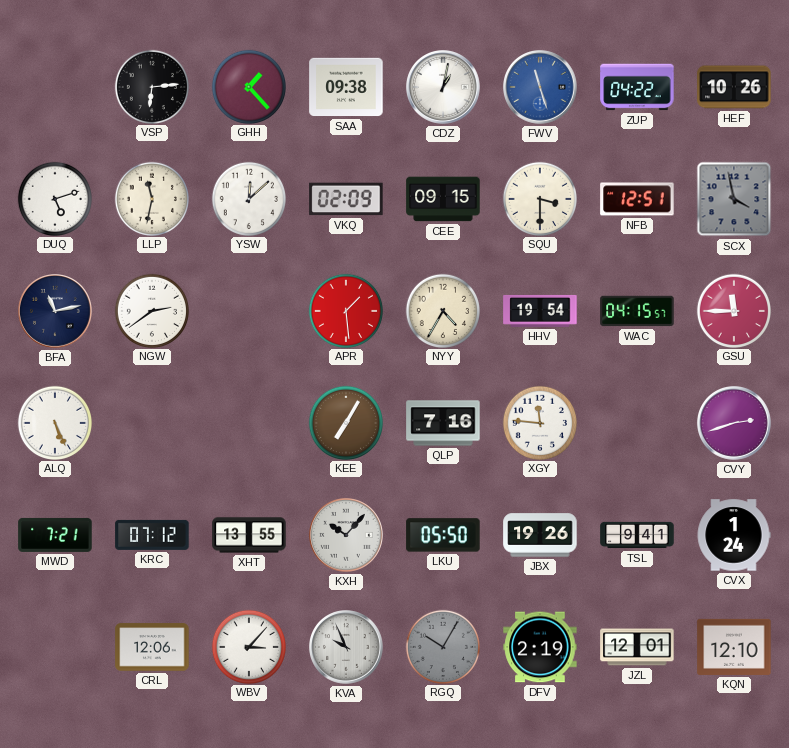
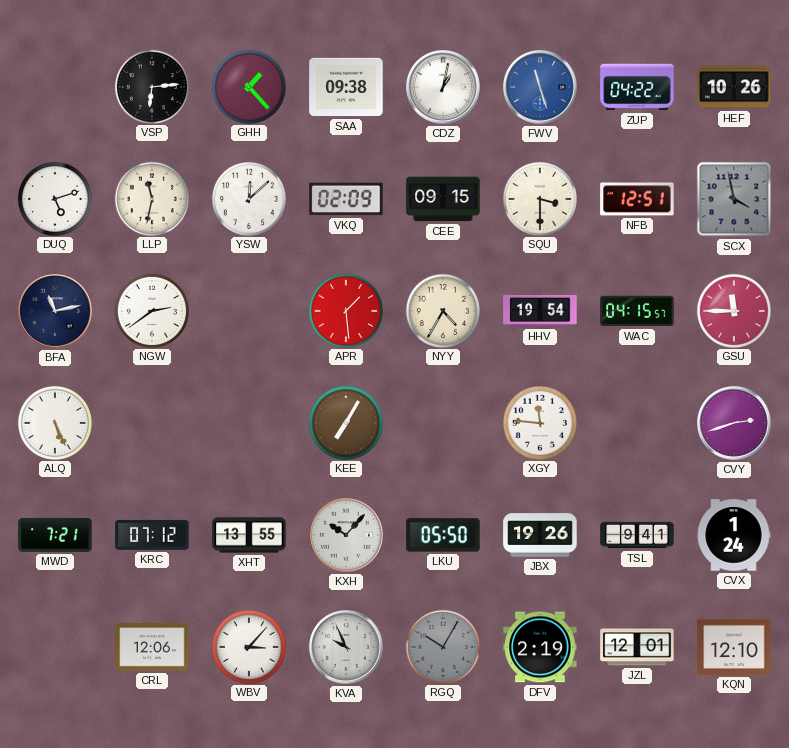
QLP: 7:16 -> none
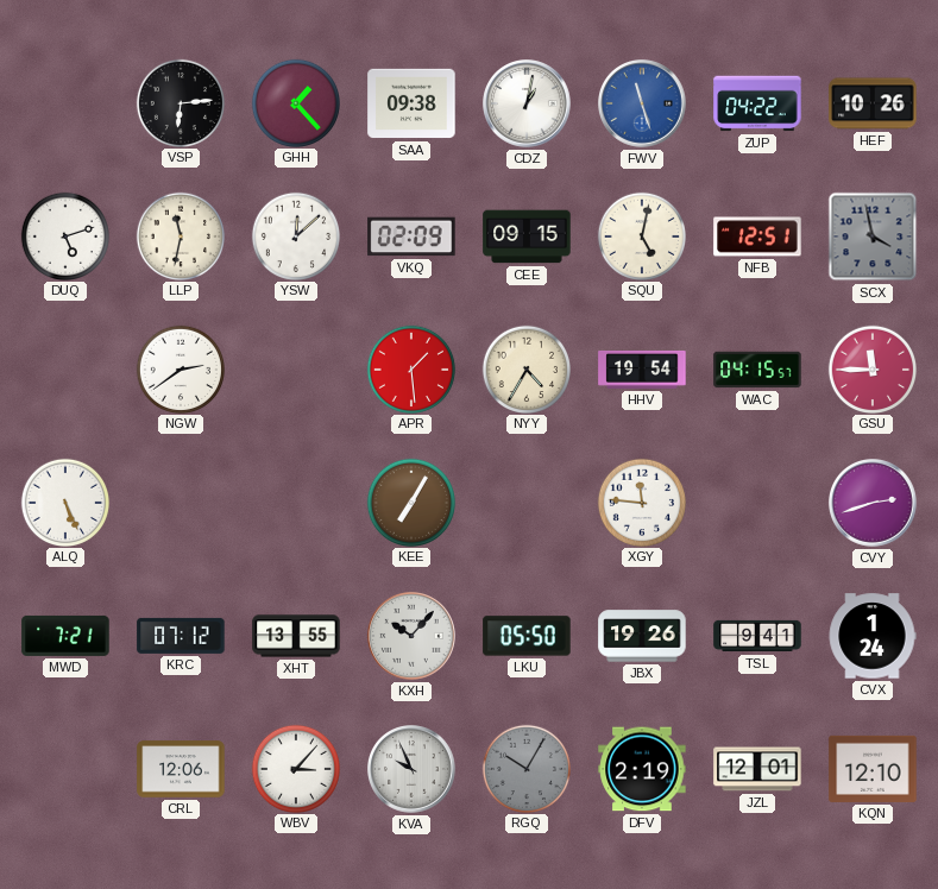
SQU: 3:30 -> 5:02
BFA: 11:13 -> none
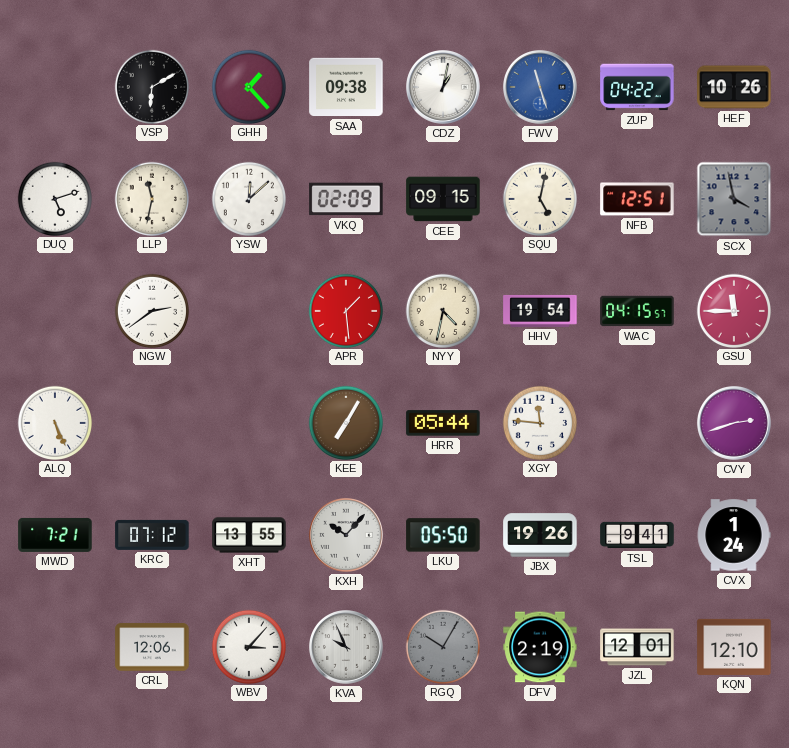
VSP: 6:14 -> 6:10
NYY: 4:35 -> 4:32
HRR: none -> 05:44
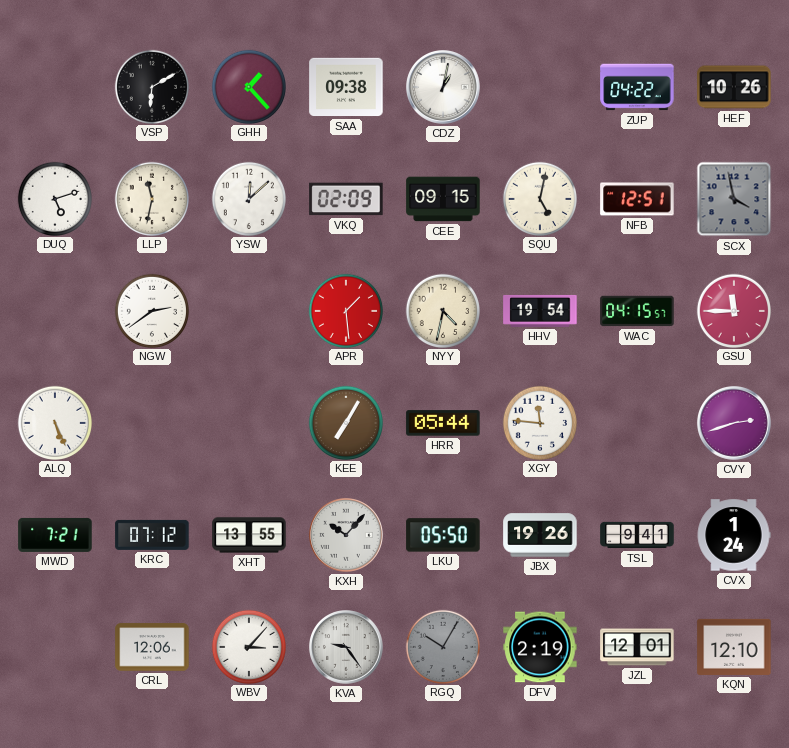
FWV: 11:27 -> none
KVA: 9:56 -> 9:24
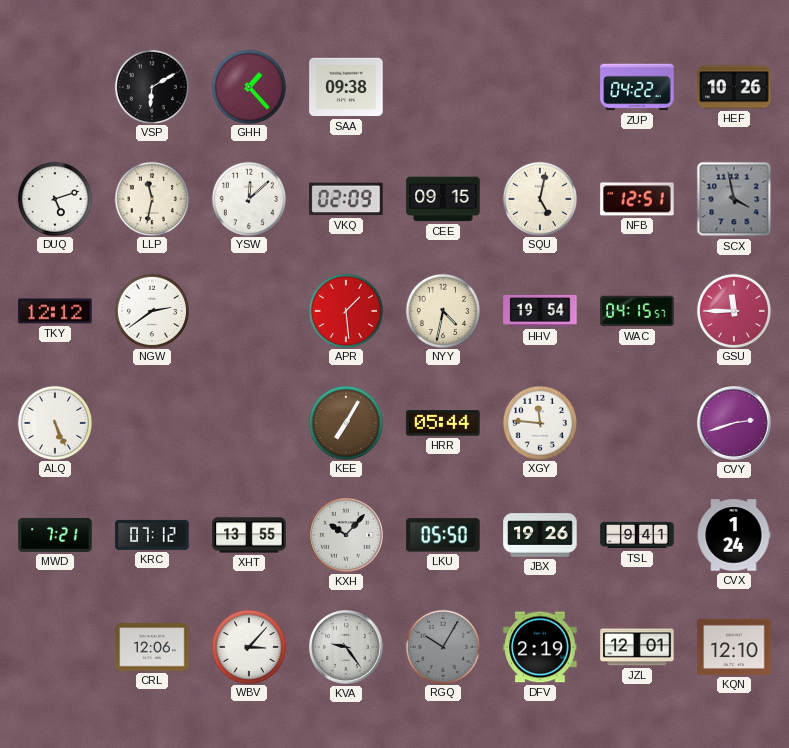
CDZ: 1:02 -> none
TKY: none -> 12:12
